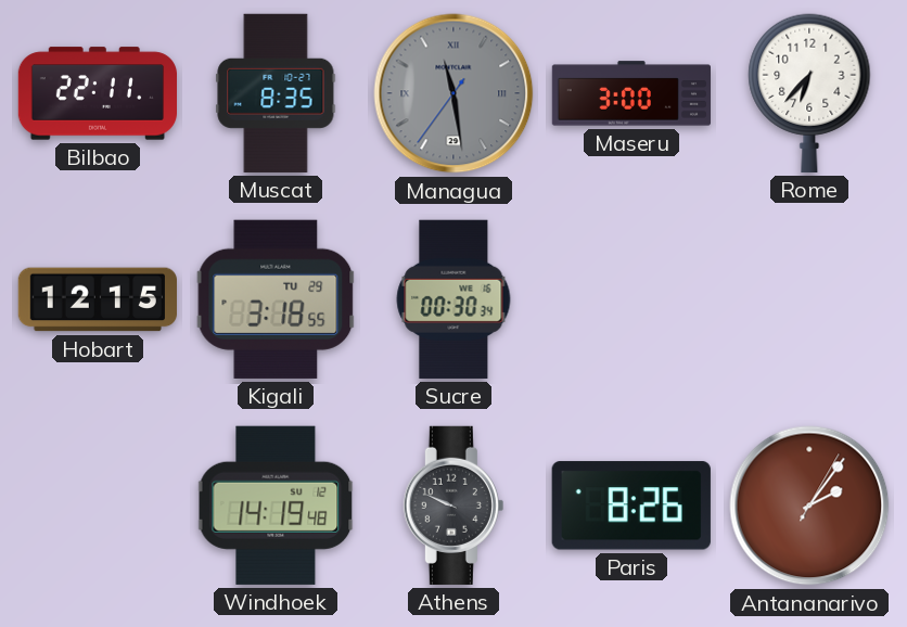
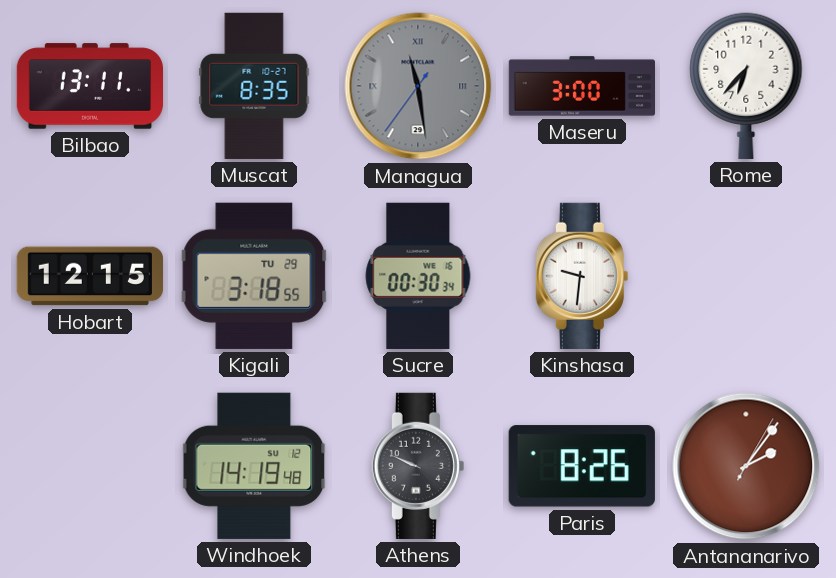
Bilbao: 22:11 -> 13:11
Kinshasa: none -> 9:31
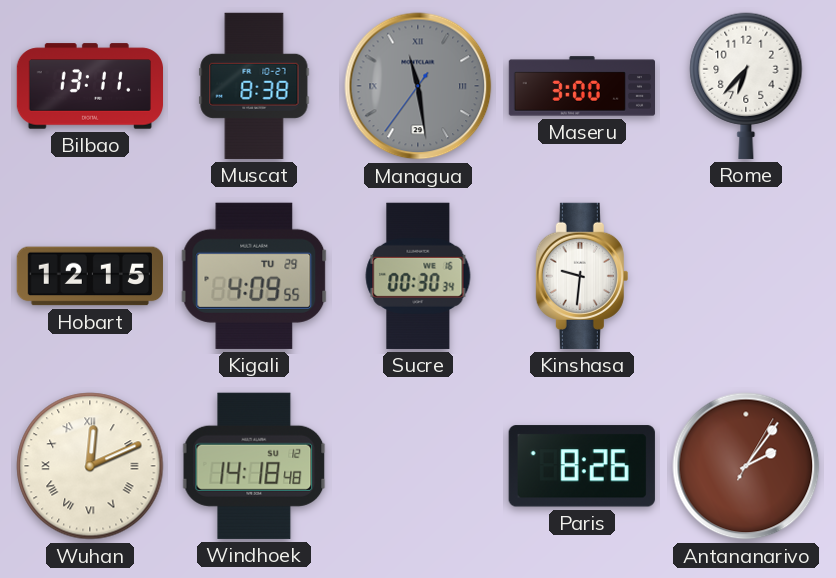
Muscat: 8:35 -> 8:38
Kigali: 3:18 -> 4:09
Wuhan: none -> 12:11
Windhoek: 14:19 -> 14:18
Athens: 9:49 -> none
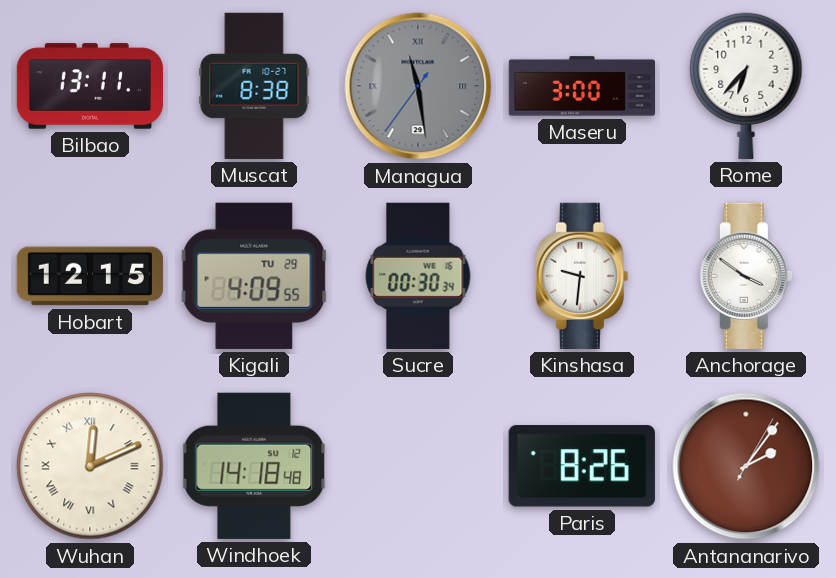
Anchorage: none -> 3:51
